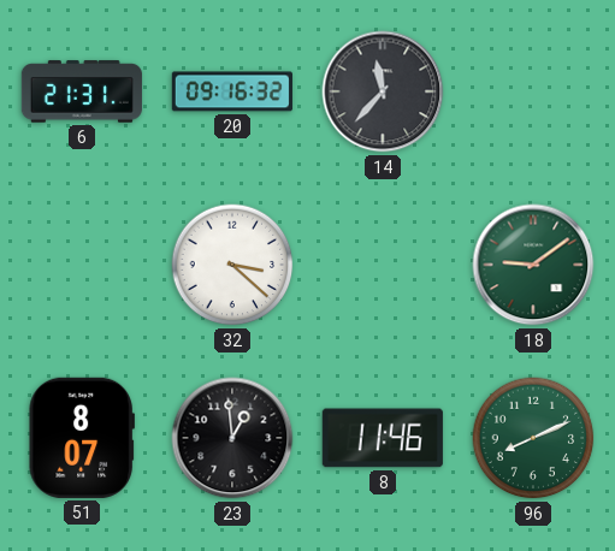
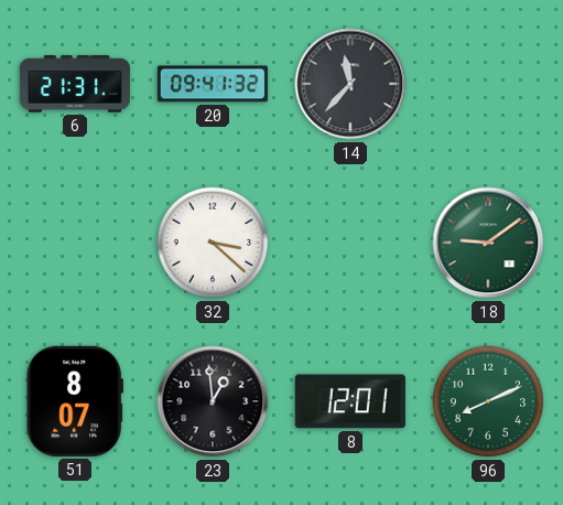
20: 09:16 -> 09:41
8: 11:46 -> 12:01
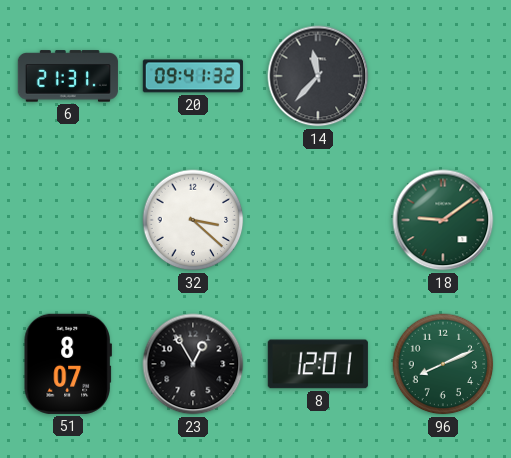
23: 12:59 -> 12:55
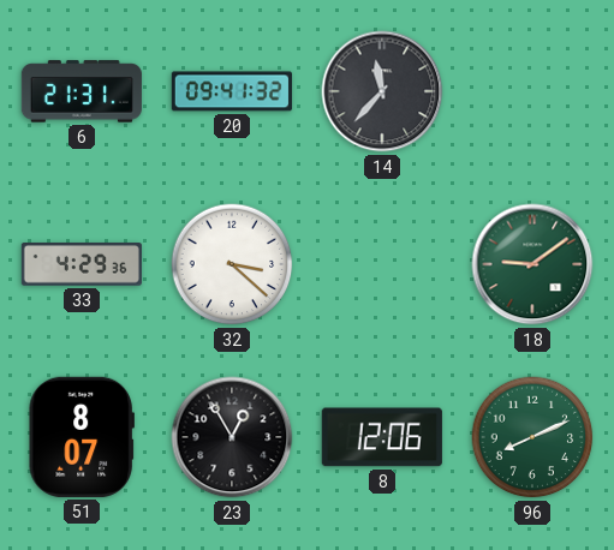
33: none -> 4:29
8: 12:01 -> 12:06
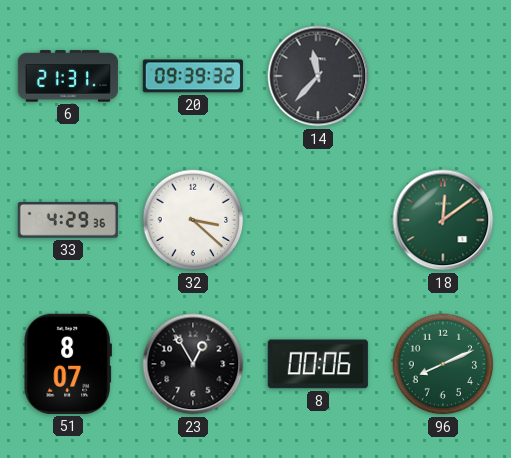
20: 09:41 -> 09:39
18: 9:09 -> 12:09
8: 12:06 -> 00:06
